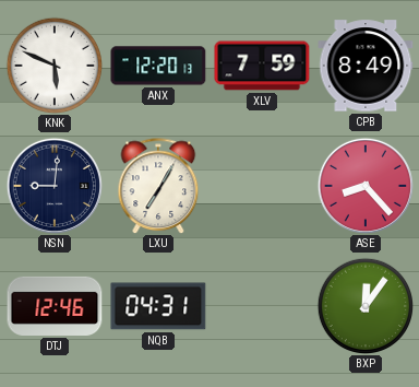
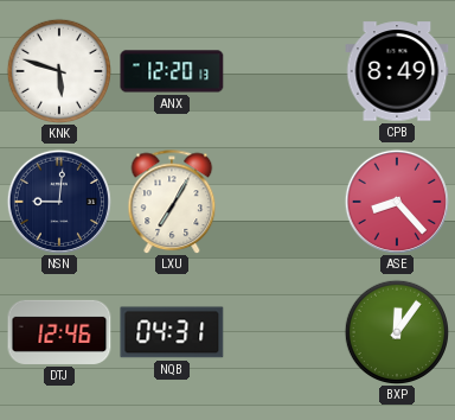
KNK: 5:49 -> 5:48
XLV: 7:59 -> none
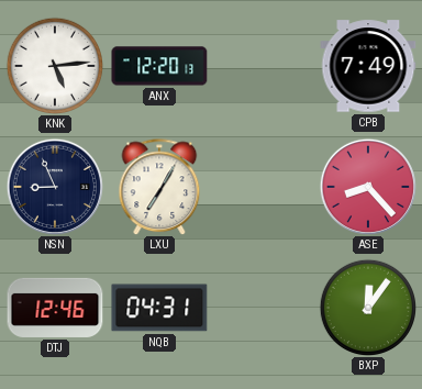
KNK: 5:48 -> 5:14
CPB: 8:49 -> 7:49
NSN: 9:01 -> 8:56
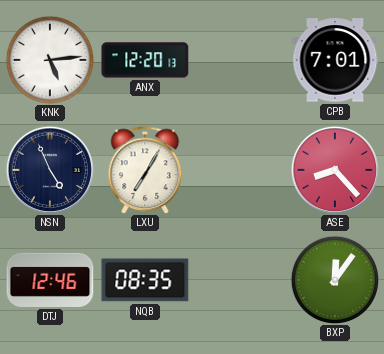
CPB: 7:49 -> 7:01
NSN: 8:56 -> 4:56
NQB: 04:31 -> 08:35
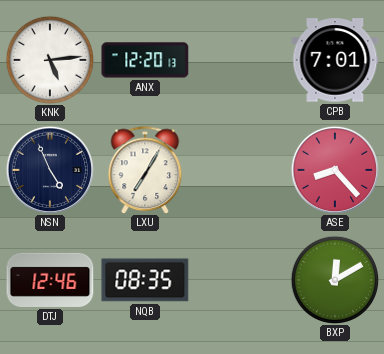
BXP: 12:06 -> 12:10
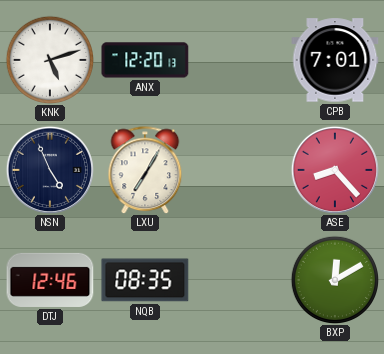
KNK: 5:14 -> 5:12
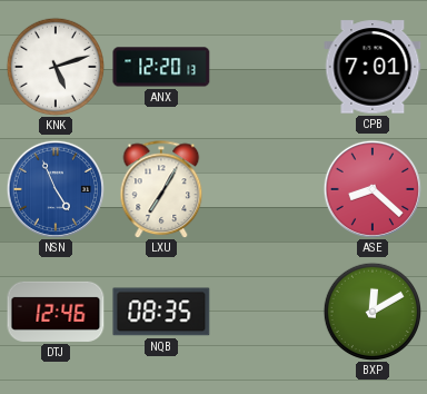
NSN dial: navy -> blue
ASE: 8:23 -> 8:22
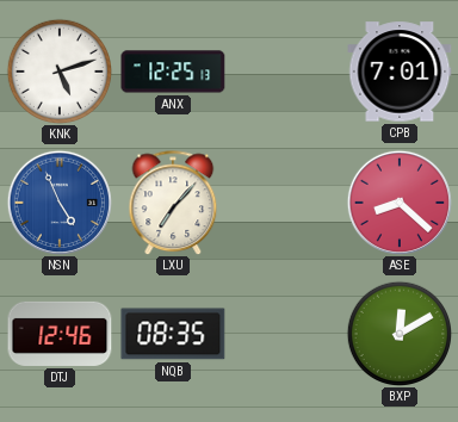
ANX: 12:20 -> 12:25
LXU: 7:05 -> 7:07
